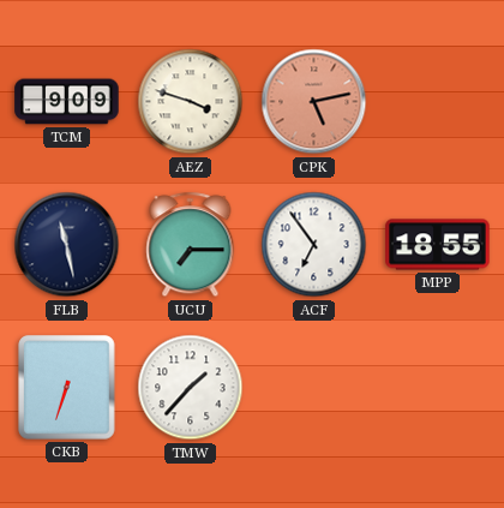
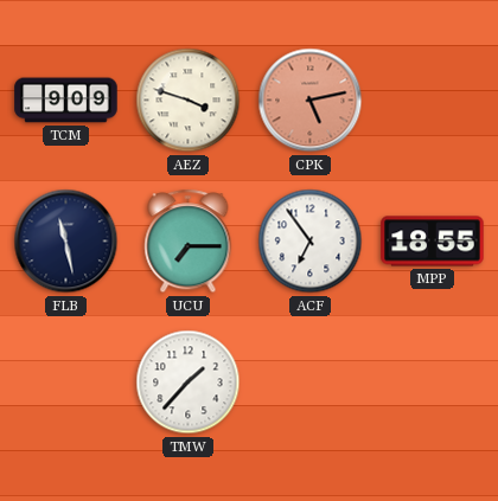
CKB: 6:33 -> none
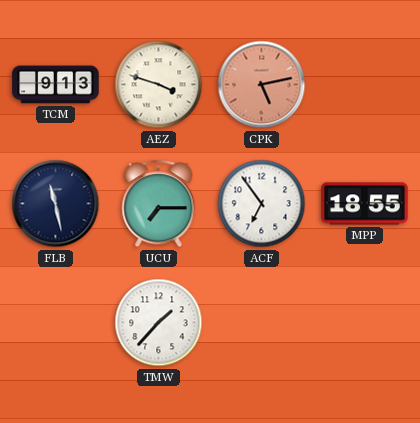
TCM: 9:09 -> 9:13
